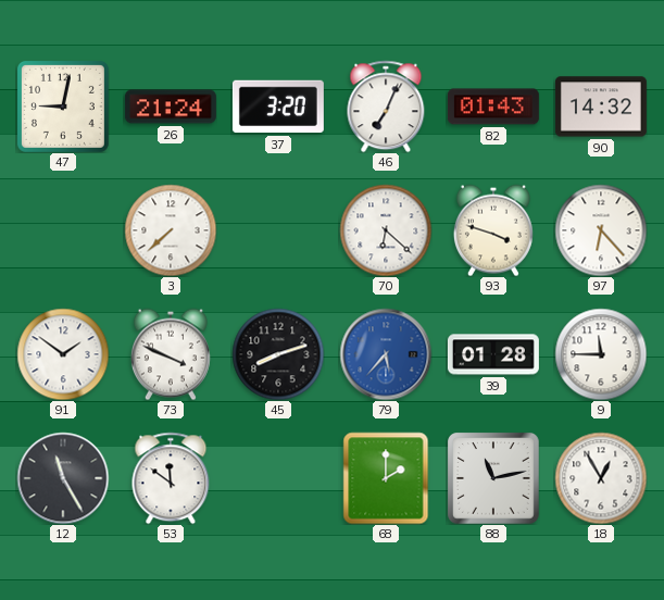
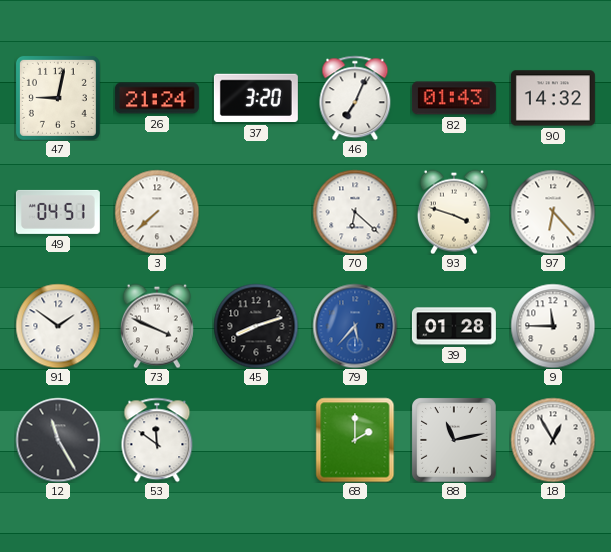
49: none -> 04:51
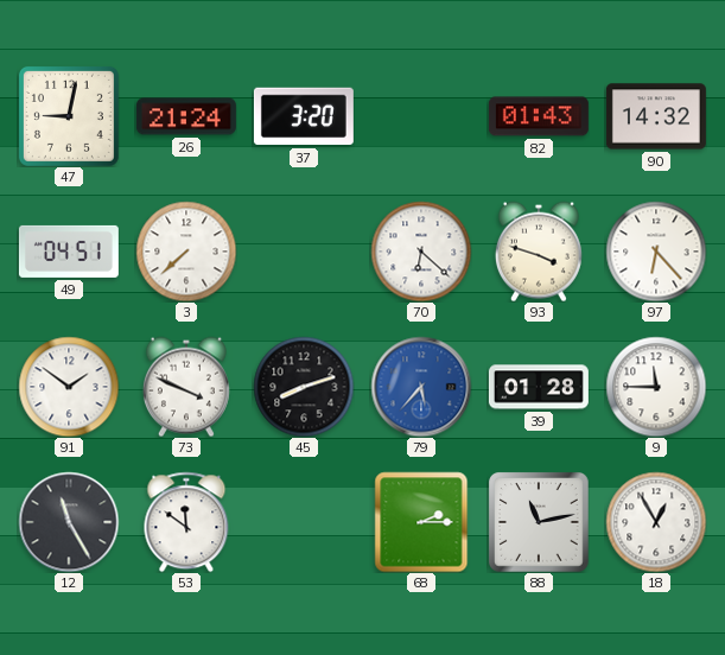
46: 7:04 -> none
68: 2:00 -> 2:15
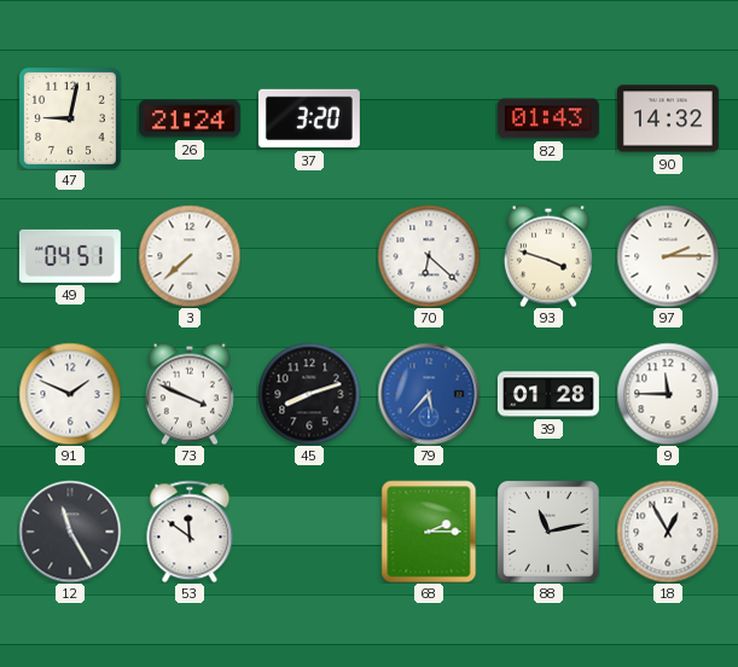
97: 6:23 -> 2:15
91: 1:51 -> 1:49
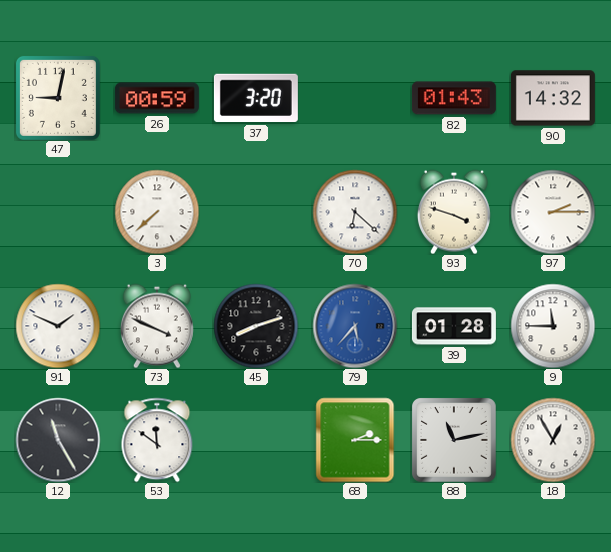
26: 21:24 -> 00:59
49: 04:51 -> none
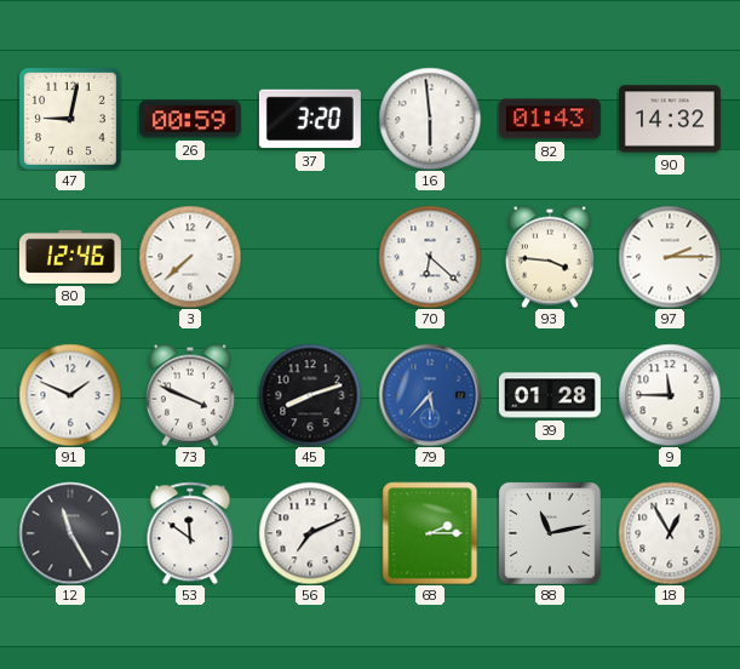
16: none -> 5:59
80: none -> 12:46
93: 3:48 -> 3:46
56: none -> 7:11
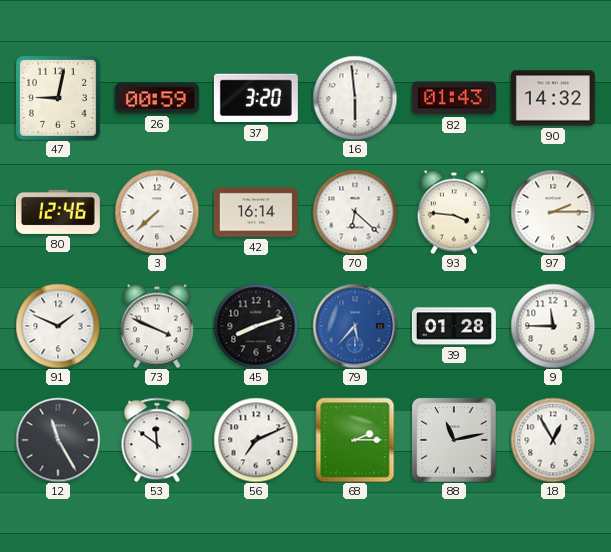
42: none -> 16:14
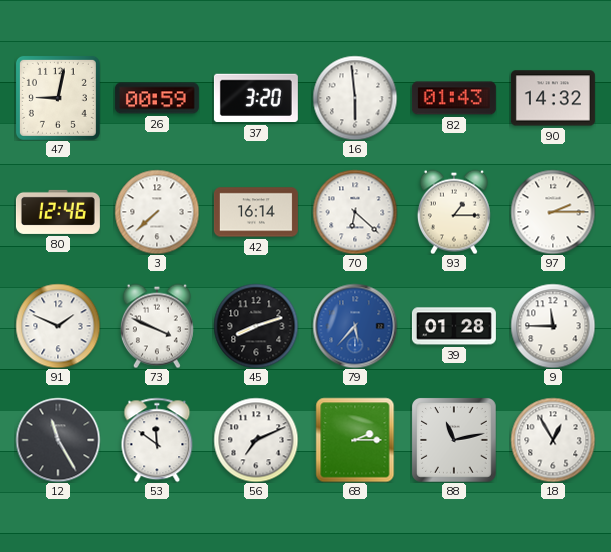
93: 3:46 -> 1:15
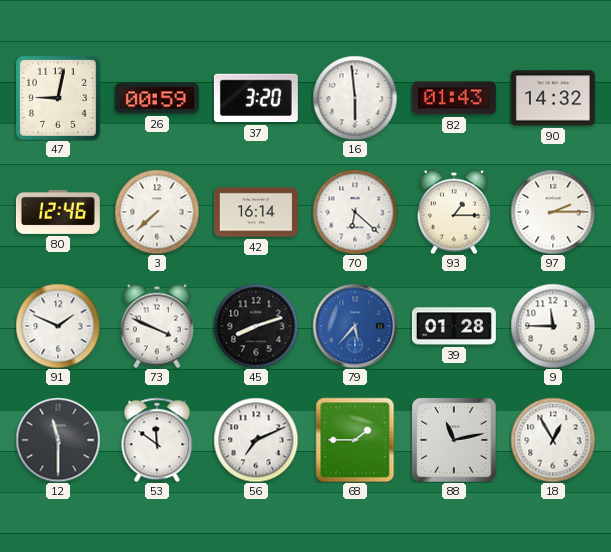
12: 11:25 -> 11:30
68: 2:15 -> 1:45
